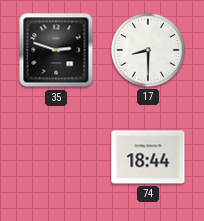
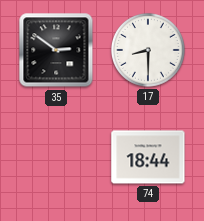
35: 2:48 -> 2:51
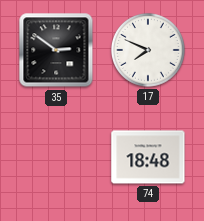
17: 8:30 -> 7:49
74: 18:44 -> 18:48
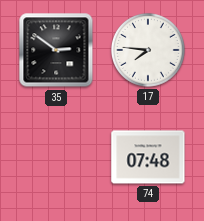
17: 7:49 -> 7:46
74: 18:48 -> 07:48
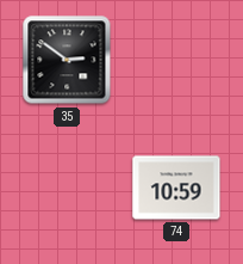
17: 7:46 -> none
74: 07:48 -> 10:59
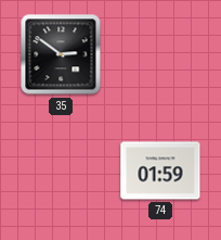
74: 10:59 -> 01:59
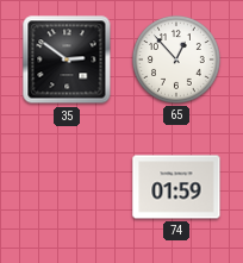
65: none -> 12:53
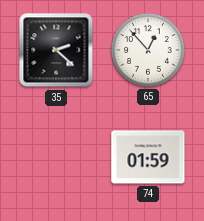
35: 2:51 -> 2:22
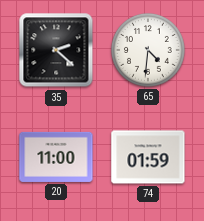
65: 12:53 -> 4:31
20: none -> 11:00
